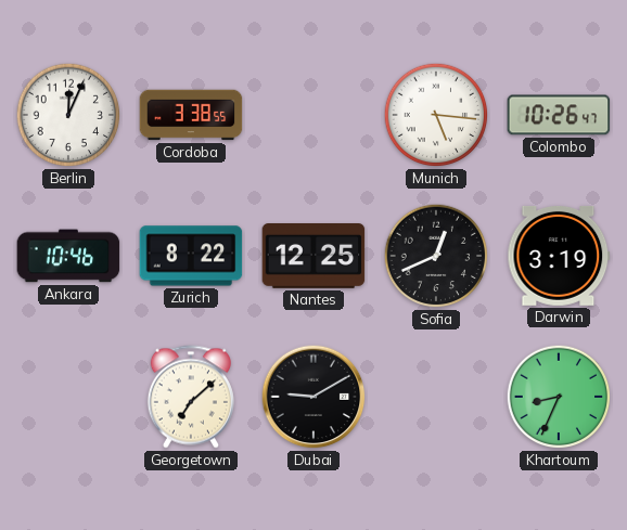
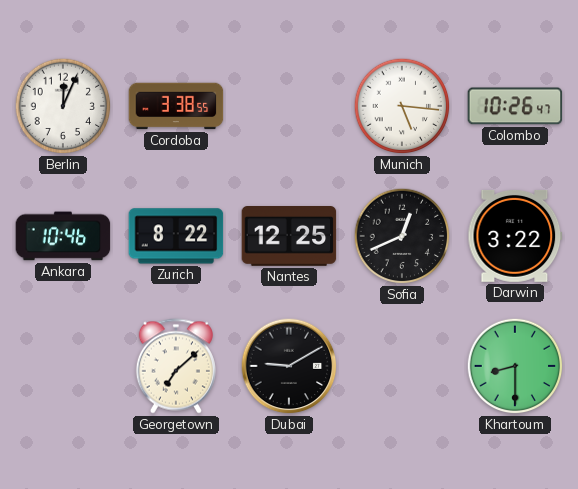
Darwin: 3:19 -> 3:22
Khartoum: 8:34 -> 8:30
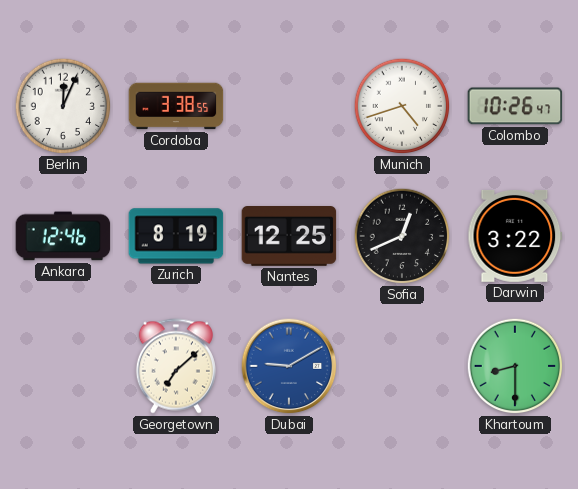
Munich: 5:16 -> 4:42
Ankara: 10:46 -> 12:46
Zurich: 8:22 -> 8:19
Dubai dial: black -> blue
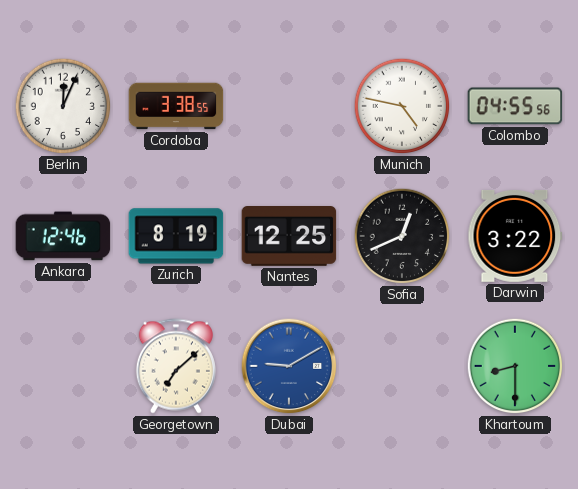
Munich: 4:42 -> 4:47
Colombo: 10:26 -> 04:55
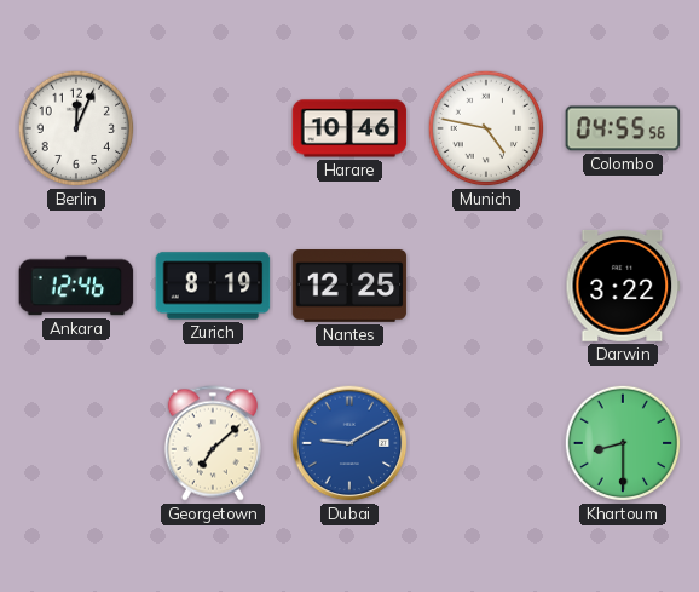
Cordoba: 3:38 -> none
Harare: none -> 10:46
Sofia: 12:41 -> none
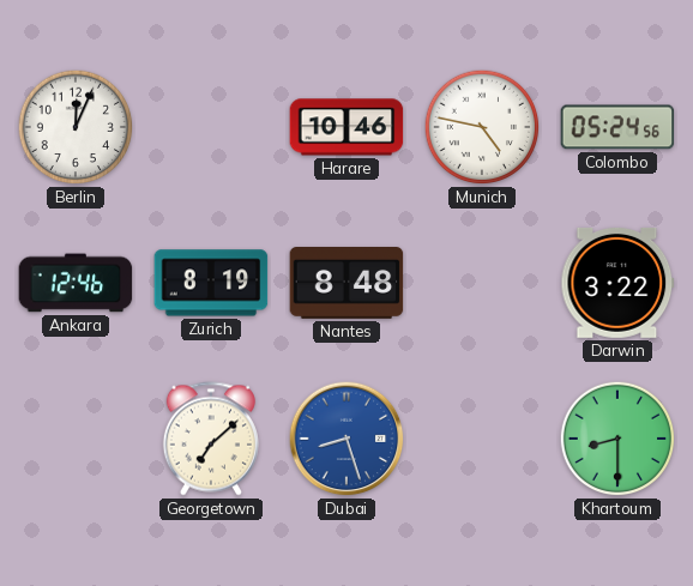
Colombo: 04:55 -> 05:24
Nantes: 12:25 -> 8:48
Dubai: 9:10 -> 8:27
